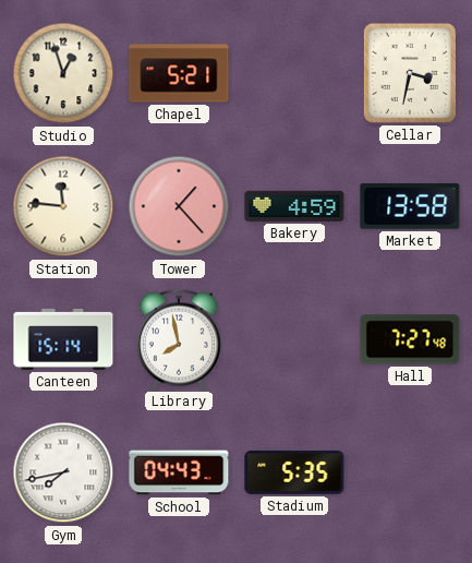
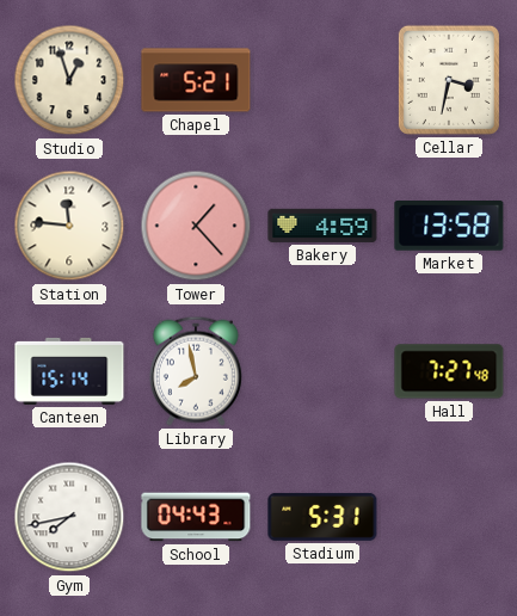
Stadium: 5:35 -> 5:31
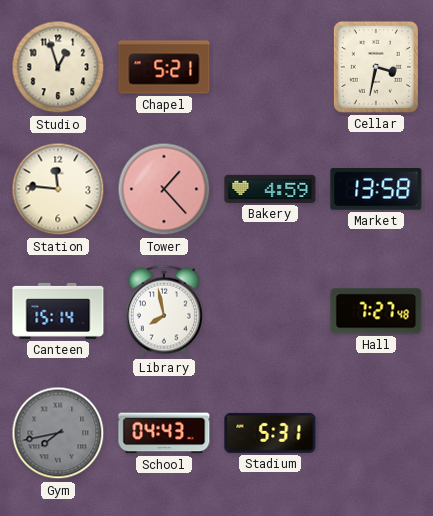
Gym dial: white -> grey
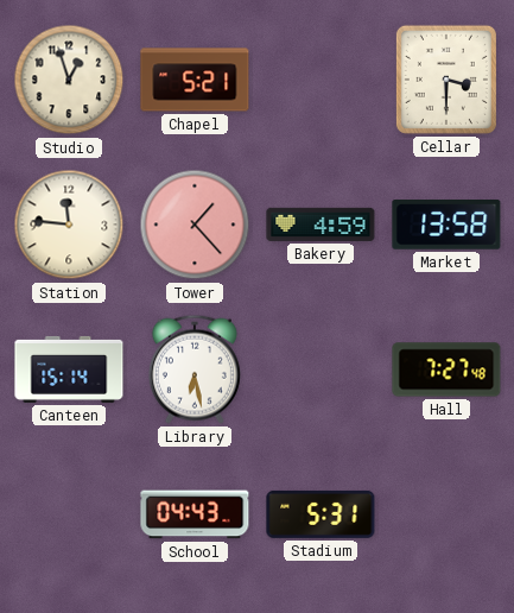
Cellar: 3:32 -> 3:30
Library: 7:58 -> 6:28
Gym: 7:43 -> none
